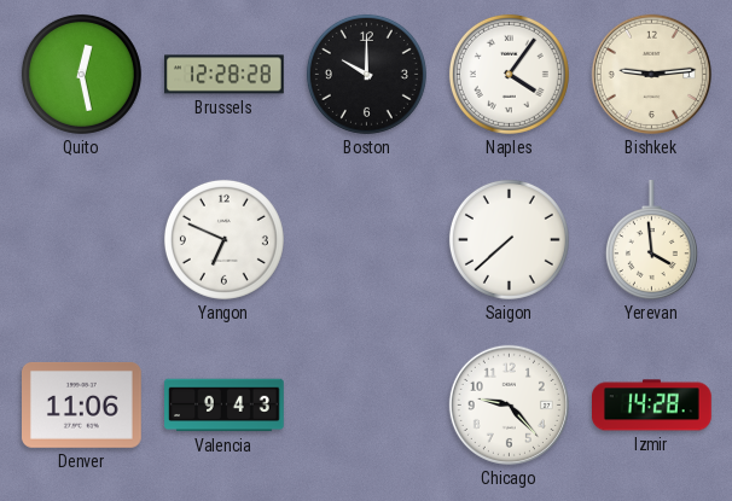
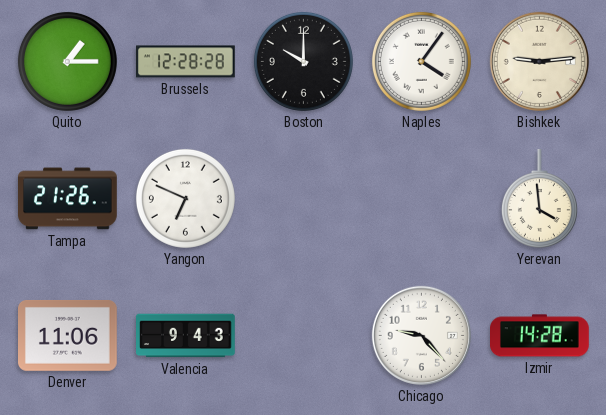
Quito: 12:28 -> 1:15
Tampa: none -> 21:26
Saigon: 7:38 -> none
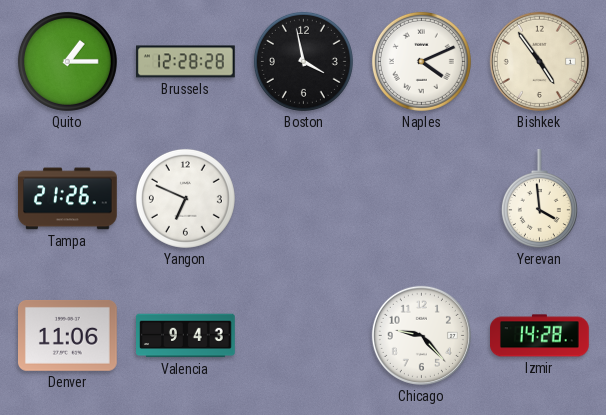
Boston: 10:00 -> 3:58
Naples: 4:06 -> 4:11
Bishkek: 9:14 -> 4:54
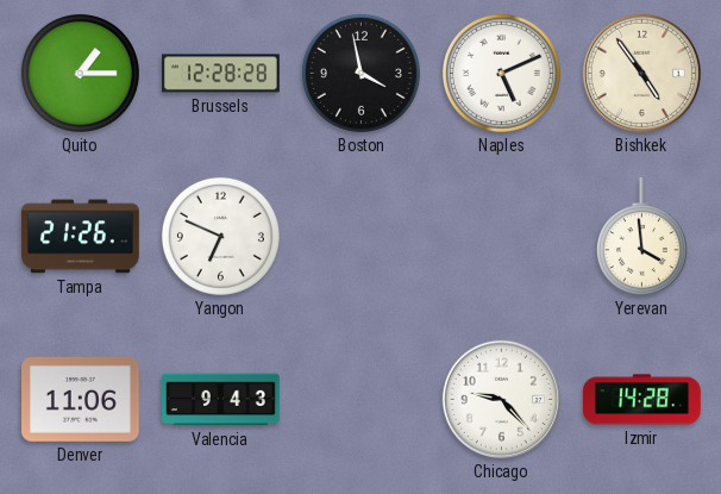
Naples: 4:11 -> 5:11
